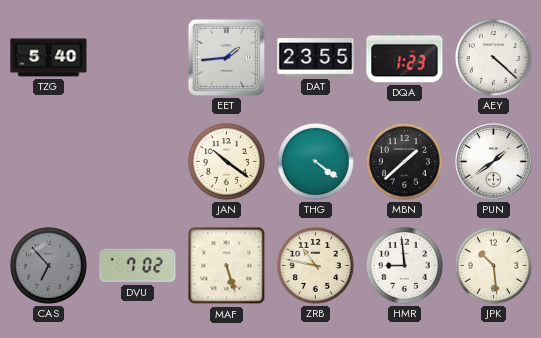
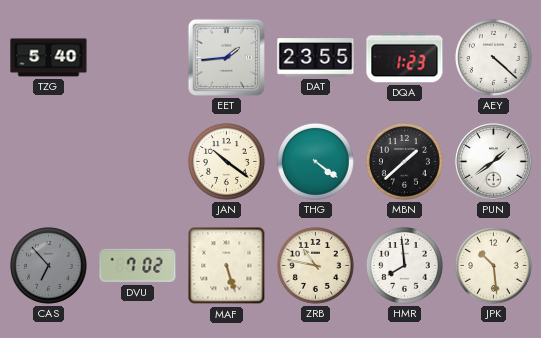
HMR: 8:59 -> 7:59
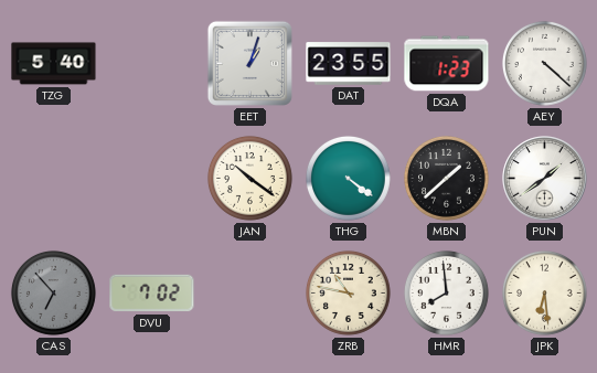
EET: 1:44 -> 1:03
MAF: 5:27 -> none
JPK: 10:29 -> 6:29
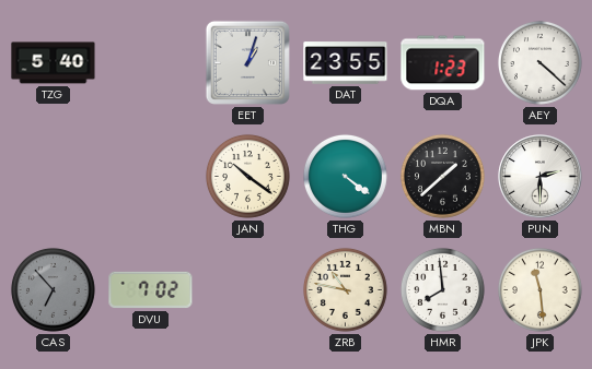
PUN: 1:39 -> 2:30
JPK: 6:29 -> 11:29
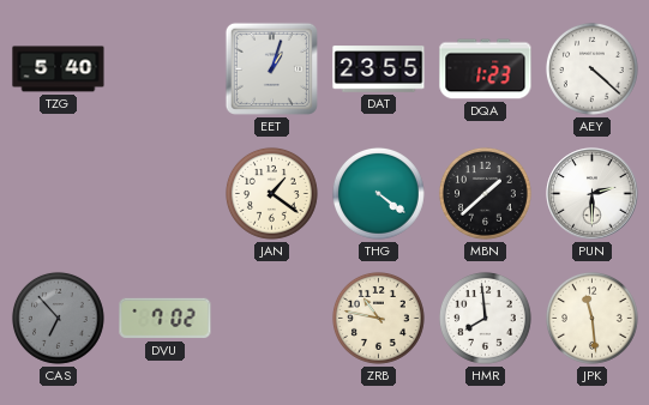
JAN: 10:21 -> 1:21
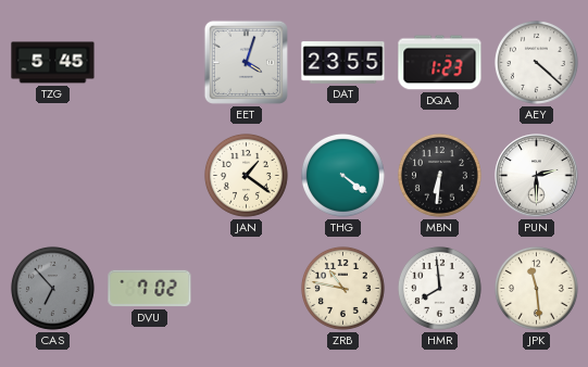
TZG: 5:40 -> 5:45
EET: 1:03 -> 4:03
MBN: 1:38 -> 6:31
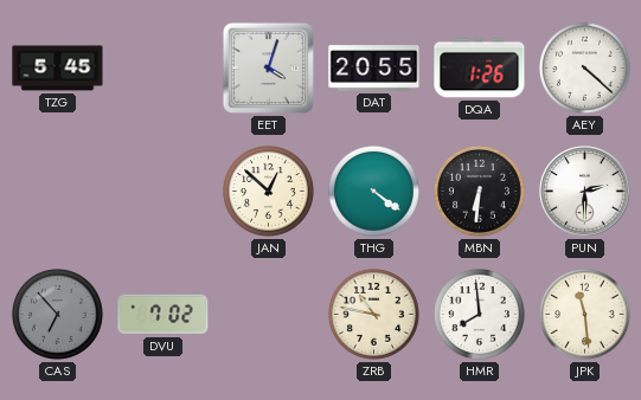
DAT: 23:55 -> 20:55
DQA: 1:23 -> 1:26
JAN: 1:21 -> 12:52
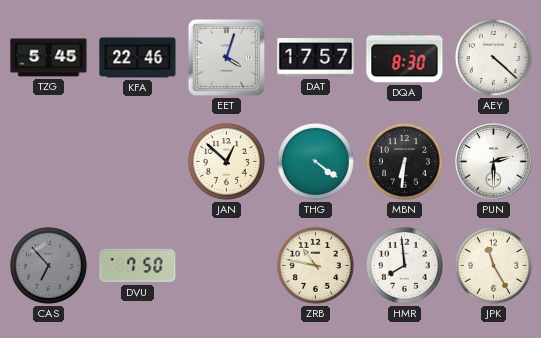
KFA: none -> 22:46
DAT: 20:55 -> 17:57
DQA: 1:26 -> 8:30
DVU: 7:02 -> 7:50
JPK: 11:29 -> 11:25
